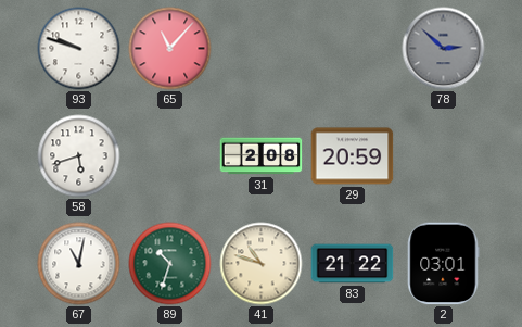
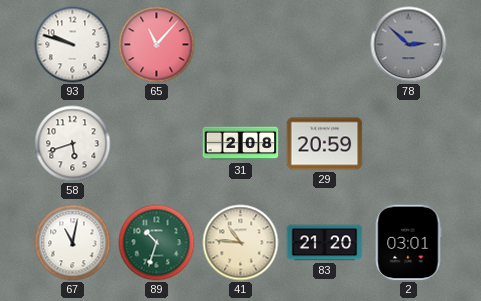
41: 10:48 -> 10:46
83: 21:22 -> 21:20
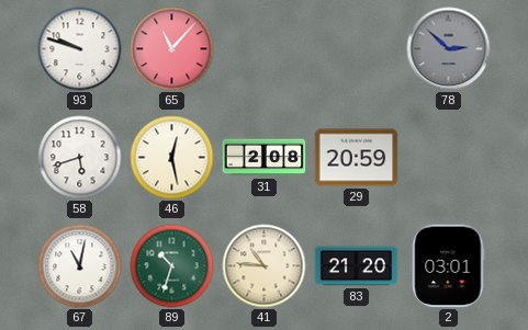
46: none -> 12:28
